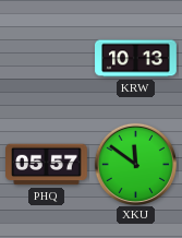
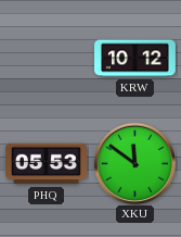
KRW: 10:13 -> 10:12
PHQ: 05:57 -> 05:53
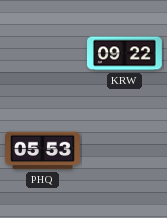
KRW: 10:12 -> 09:22
XKU: 11:51 -> none
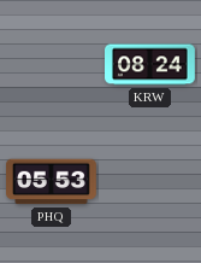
KRW: 09:22 -> 08:24
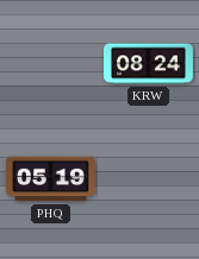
PHQ: 05:53 -> 05:19
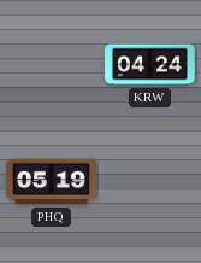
KRW: 08:24 -> 04:24
